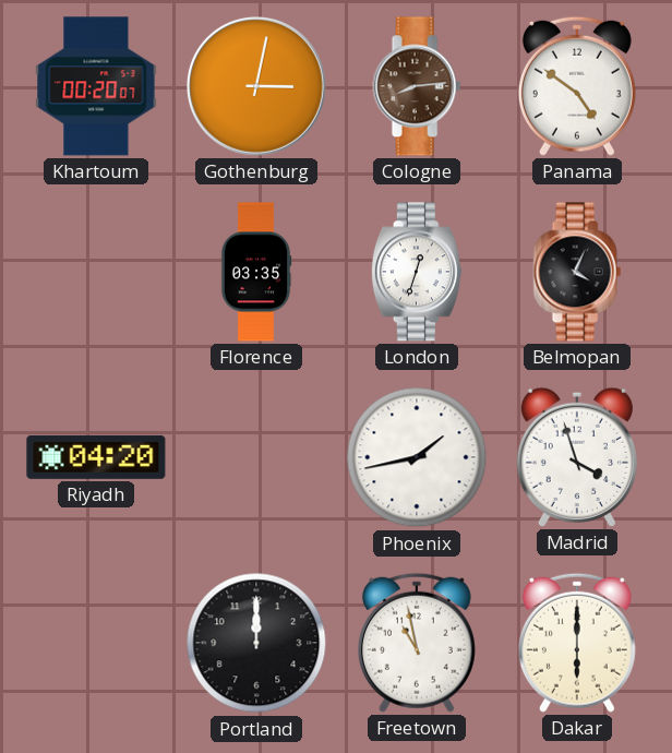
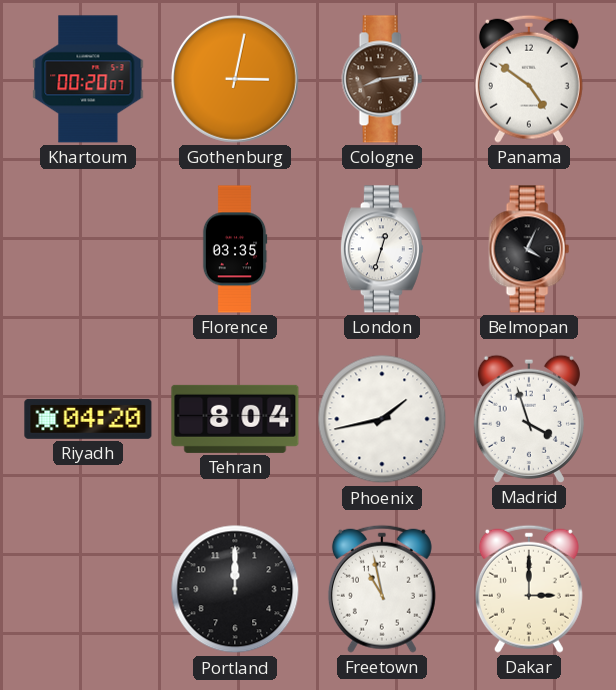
Tehran: none -> 8:04
Dakar: 6:00 -> 3:00
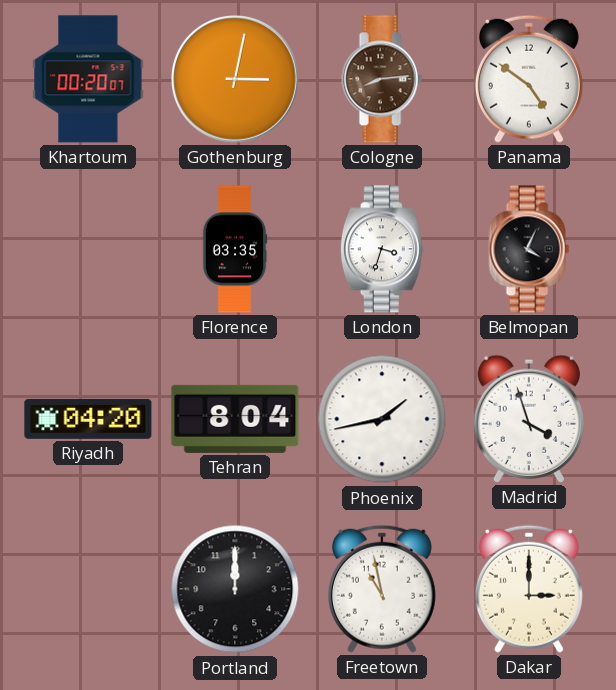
London: 12:33 -> 3:33
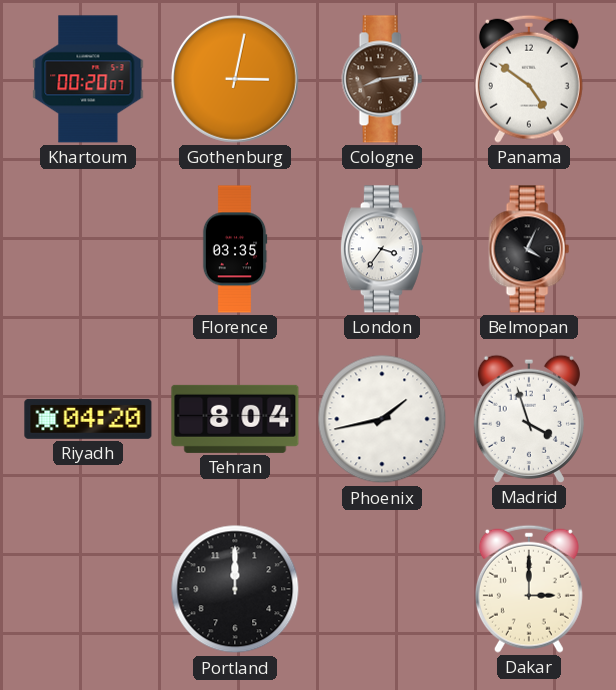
London: 3:33 -> 3:36
Freetown: 10:58 -> none
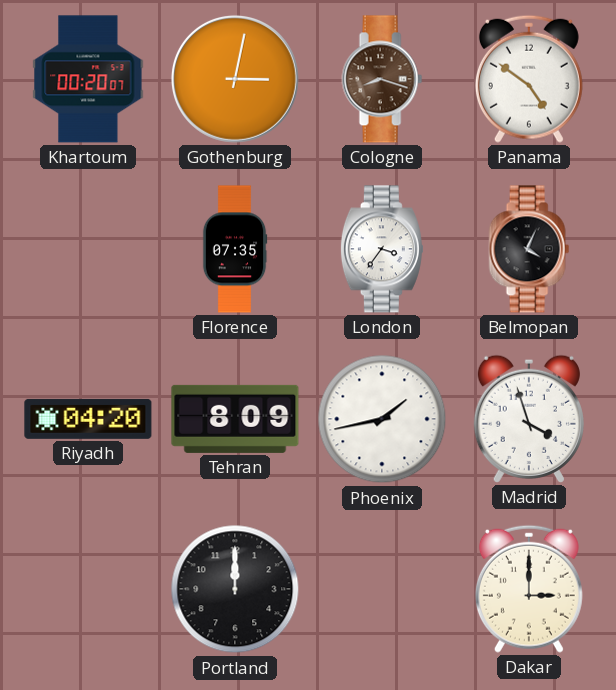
Cologne: 8:14 -> 8:18
Florence: 03:35 -> 07:35
Tehran: 8:04 -> 8:09
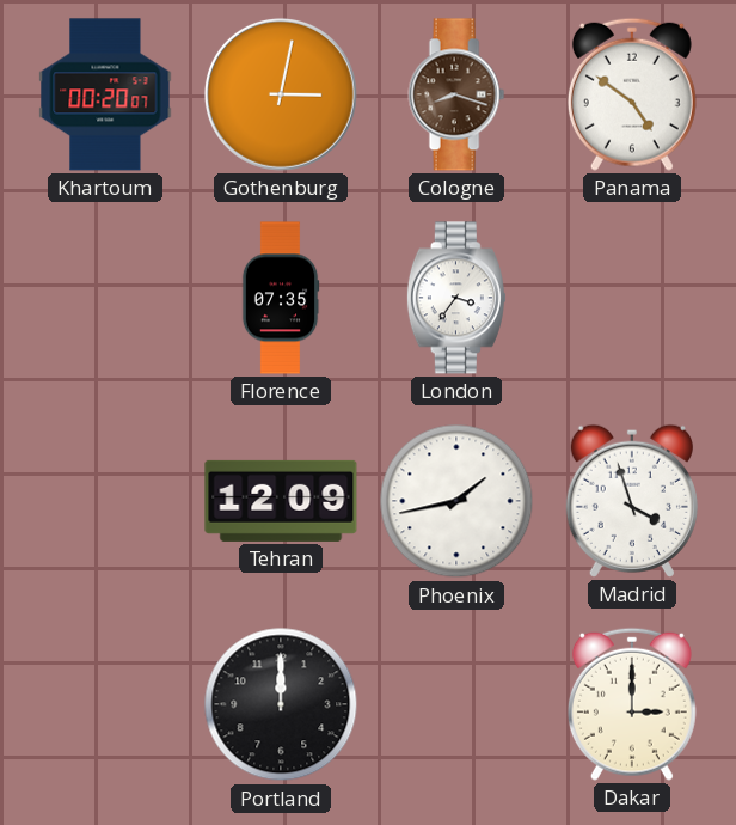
Belmopan: 4:04 -> none
Riyadh: 04:20 -> none
Tehran: 8:09 -> 12:09
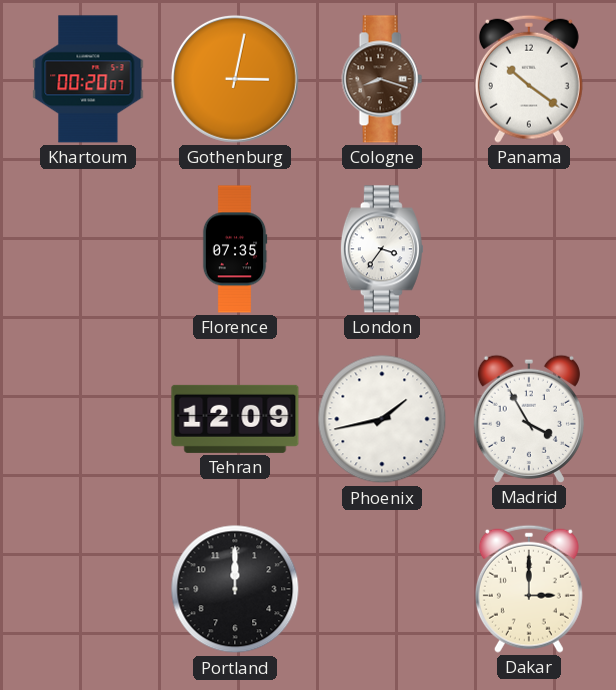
Panama: 4:51 -> 10:21
Madrid: 3:57 -> 3:55
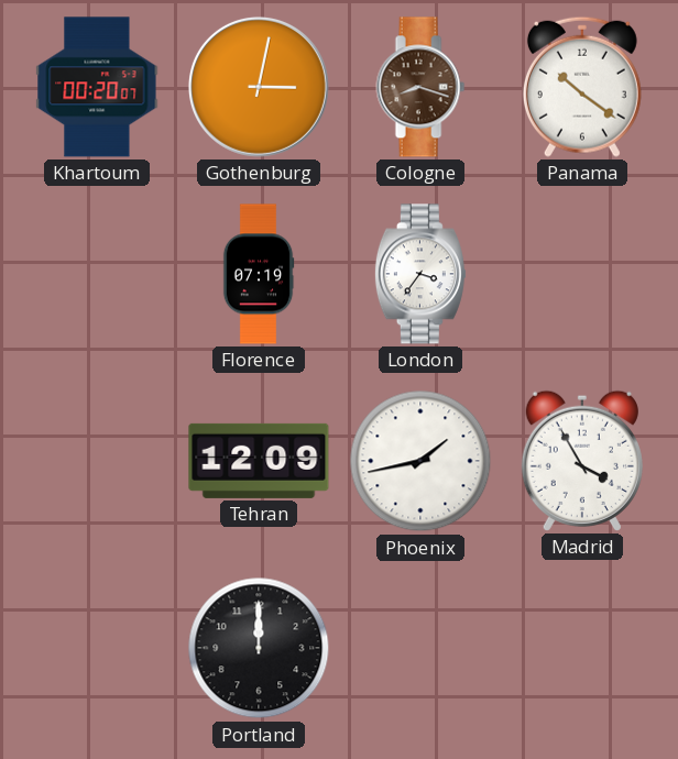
Florence: 07:35 -> 07:19
Dakar: 3:00 -> none
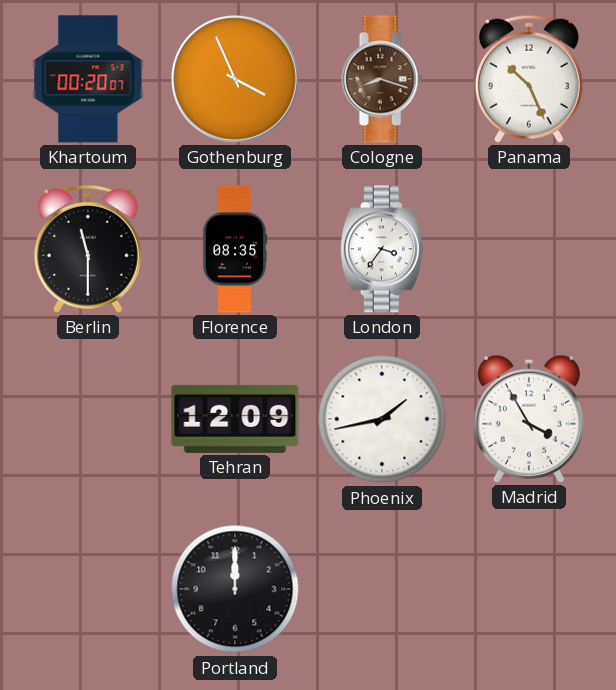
Gothenburg: 3:02 -> 3:56
Panama: 10:21 -> 10:26
Berlin: none -> 11:30
Florence: 07:19 -> 08:35
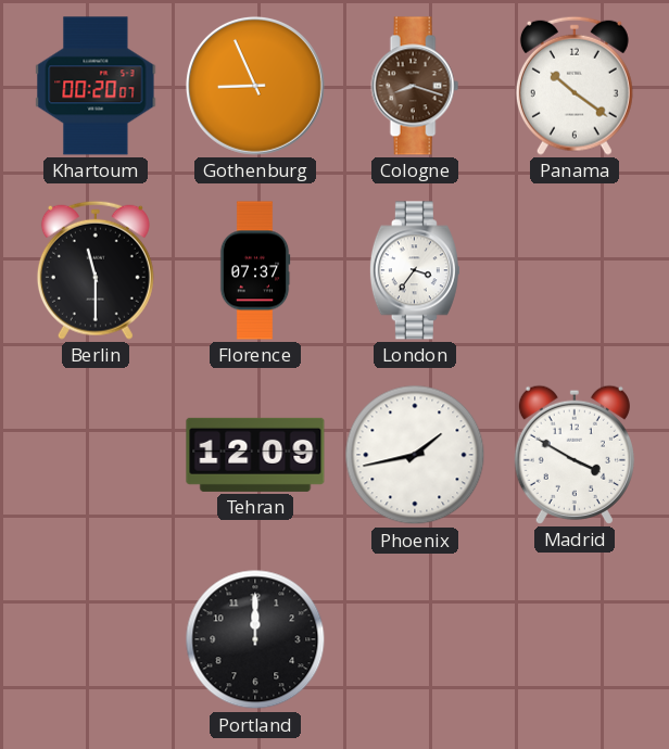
Gothenburg: 3:56 -> 8:56
Panama: 10:26 -> 10:21
Florence: 08:35 -> 07:37
Madrid: 3:55 -> 3:50
